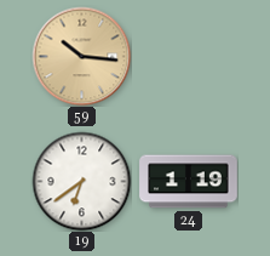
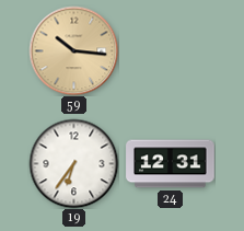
19: 6:39 -> 6:36
24: 1:19 -> 12:31
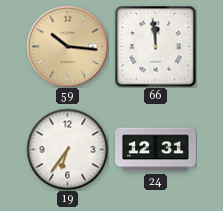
66: none -> 11:59
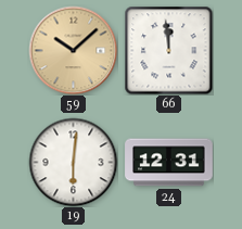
59: 10:16 -> 10:08
19: 6:36 -> 6:01
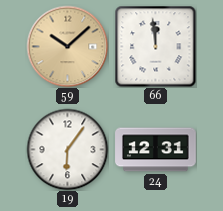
19: 6:01 -> 6:06
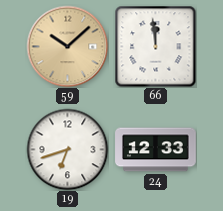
19: 6:06 -> 6:42
24: 12:31 -> 12:33
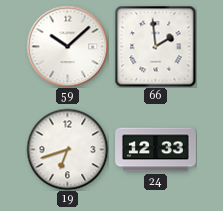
59 dial: champagne -> white
66: 11:59 -> 1:59
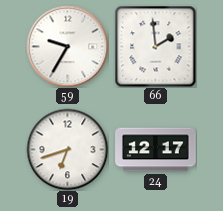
59: 10:08 -> 9:35
24: 12:33 -> 12:17
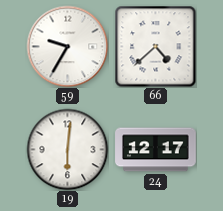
66: 1:59 -> 4:38
19: 6:42 -> 6:01
